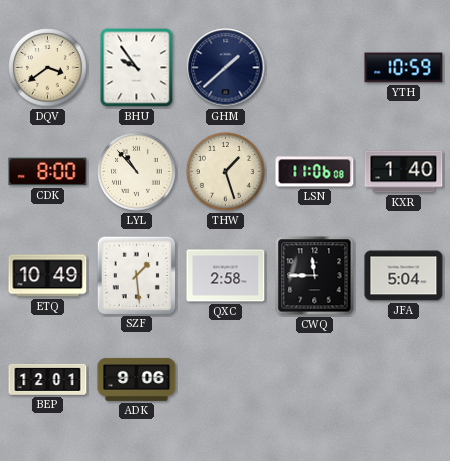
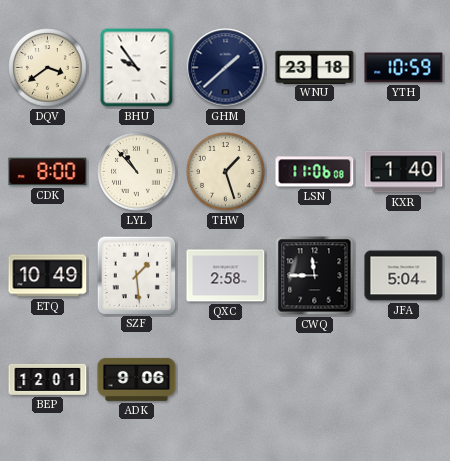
WNU: none -> 23:18
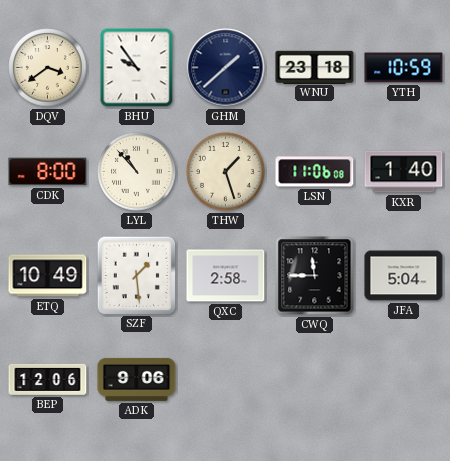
BEP: 12:01 -> 12:06
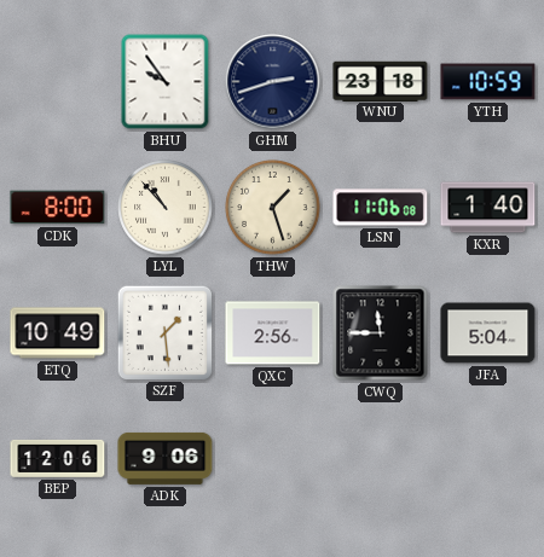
DQV: 3:39 -> none
GHM: 1:38 -> 2:42
QXC: 2:58 -> 2:56
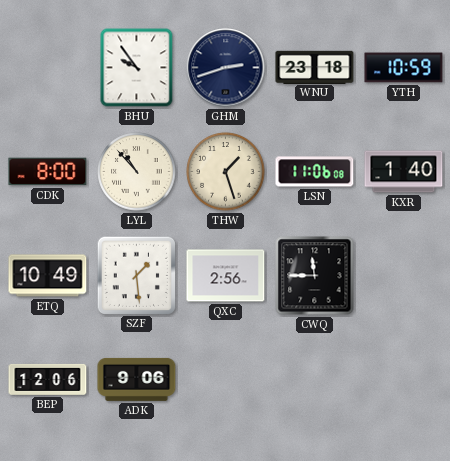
JFA: 5:04 -> none
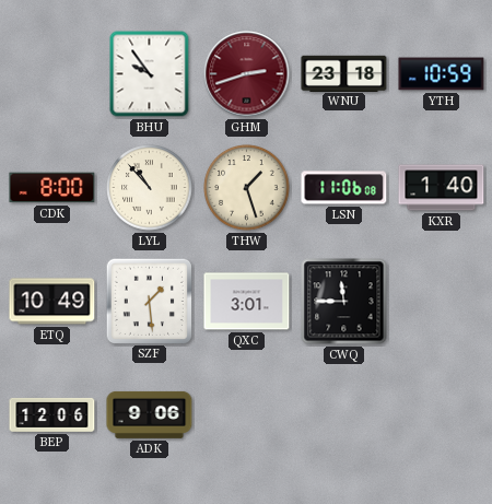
GHM dial: navy -> burgundy
QXC: 2:56 -> 3:01
